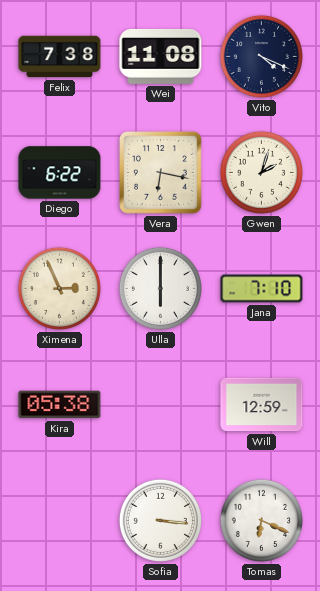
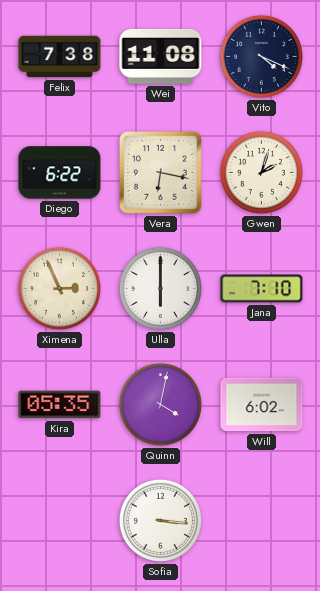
Kira: 05:38 -> 05:35
Quinn: none -> 4:02
Will: 12:59 -> 6:02
Tomas: 6:19 -> none
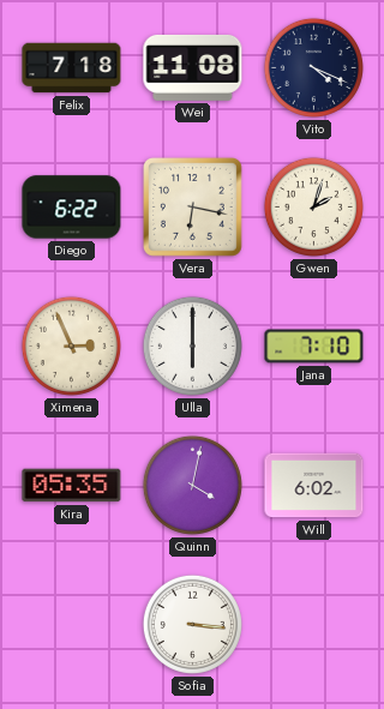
Felix: 7:38 -> 7:18
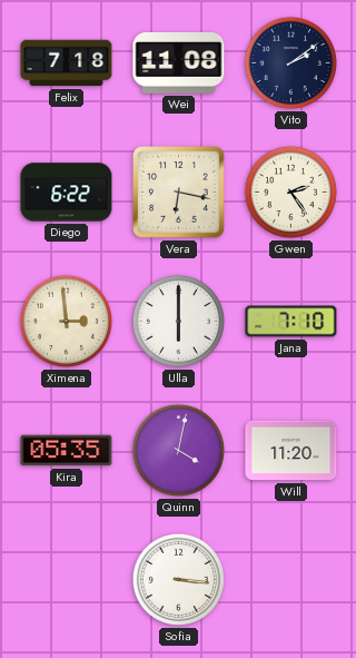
Vito: 4:19 -> 2:09
Gwen: 2:03 -> 2:24
Ximena: 2:56 -> 2:59
Will: 6:02 -> 11:20
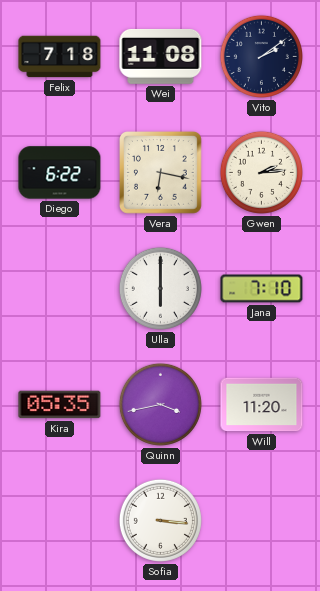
Gwen: 2:24 -> 2:14
Ximena: 2:59 -> none
Quinn: 4:02 -> 3:43
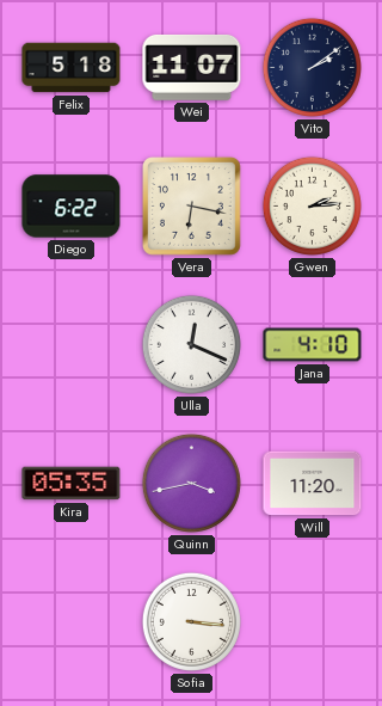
Felix: 7:18 -> 5:18
Wei: 11:08 -> 11:07
Ulla: 6:00 -> 12:19
Jana: 7:10 -> 4:10
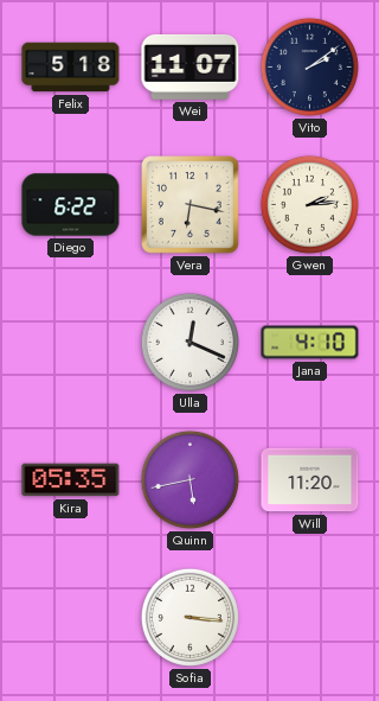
Quinn: 3:43 -> 5:43
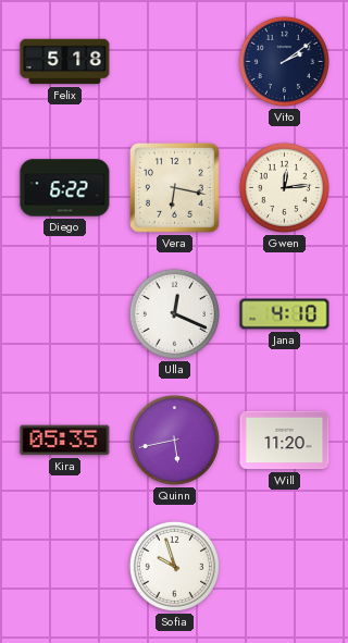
Wei: 11:07 -> none
Gwen: 2:14 -> 12:14
Sofia: 3:16 -> 9:57
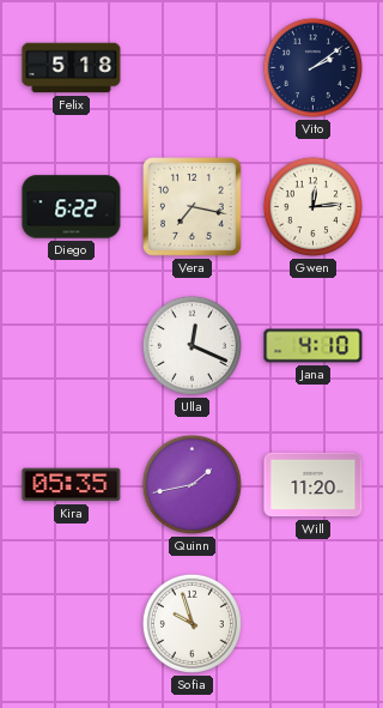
Vera: 6:17 -> 7:17
Quinn: 5:43 -> 1:43
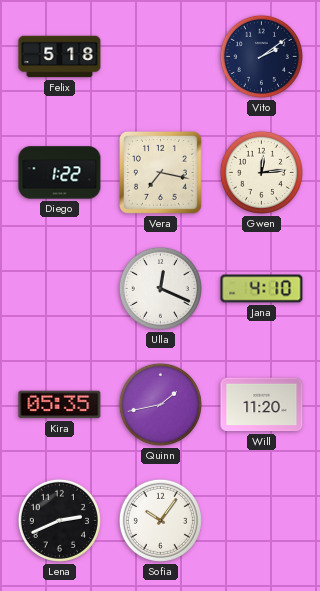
Diego: 6:22 -> 1:22
Lena: none -> 2:41
Sofia: 9:57 -> 10:06
